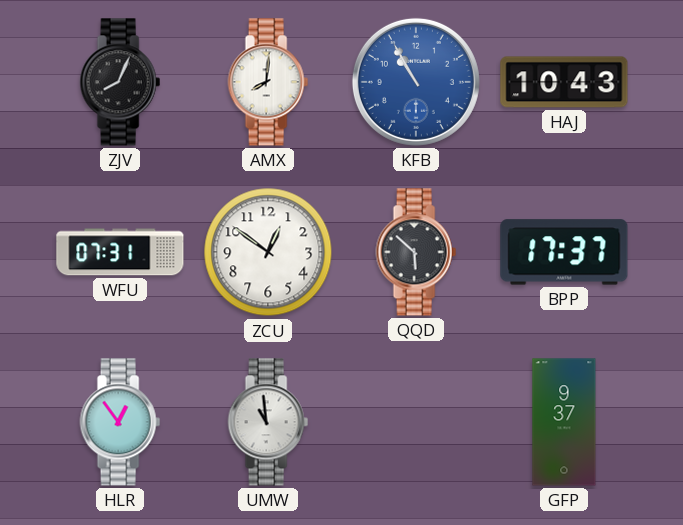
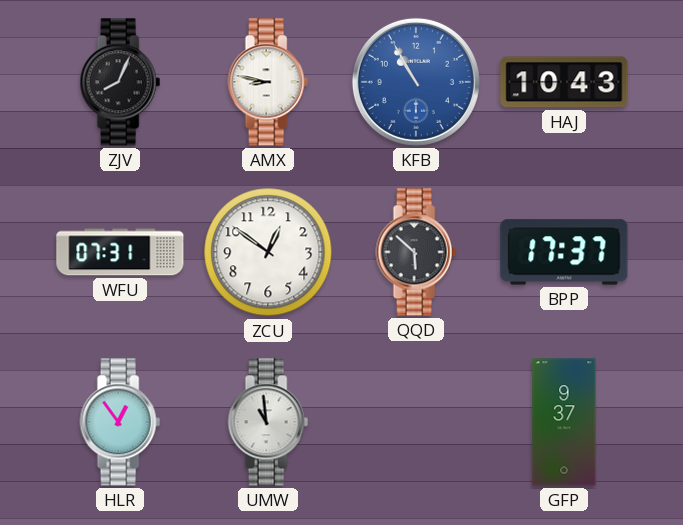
AMX: 8:01 -> 8:47
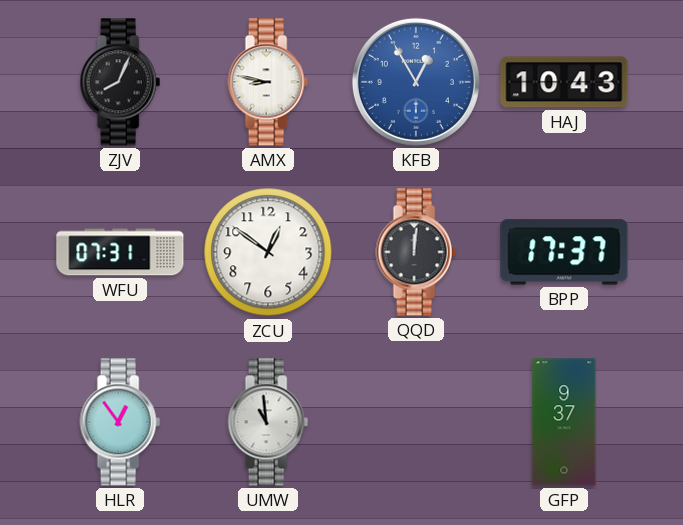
KFB: 10:55 -> 12:55
QQD: 5:52 -> 12:01
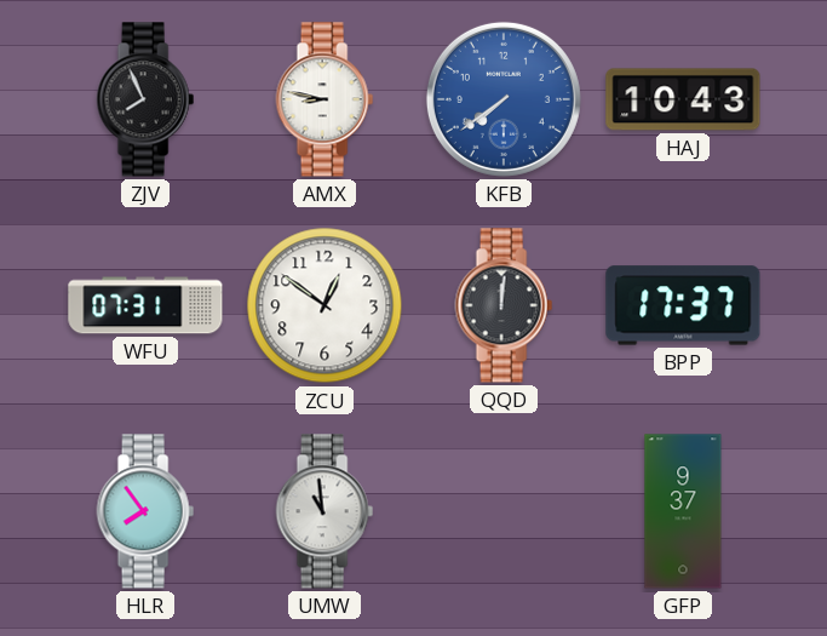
ZJV: 8:04 -> 7:56
KFB: 12:55 -> 7:39
HLR: 12:54 -> 7:54
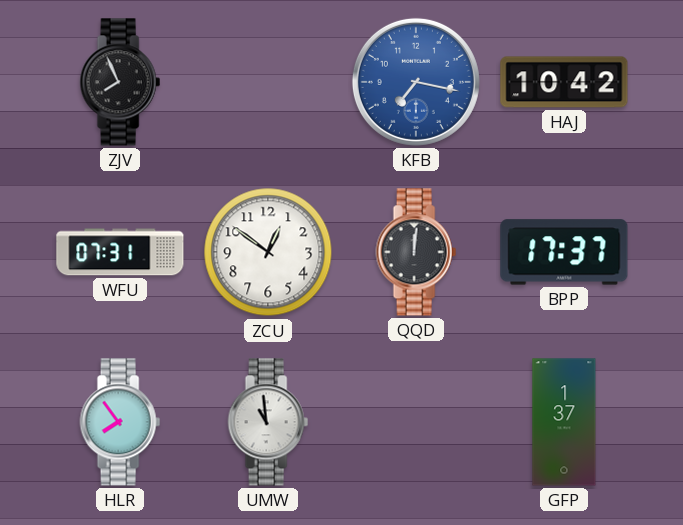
AMX: 8:47 -> none
KFB: 7:39 -> 7:17
HAJ: 10:43 -> 10:42
GFP: 9:37 -> 1:37
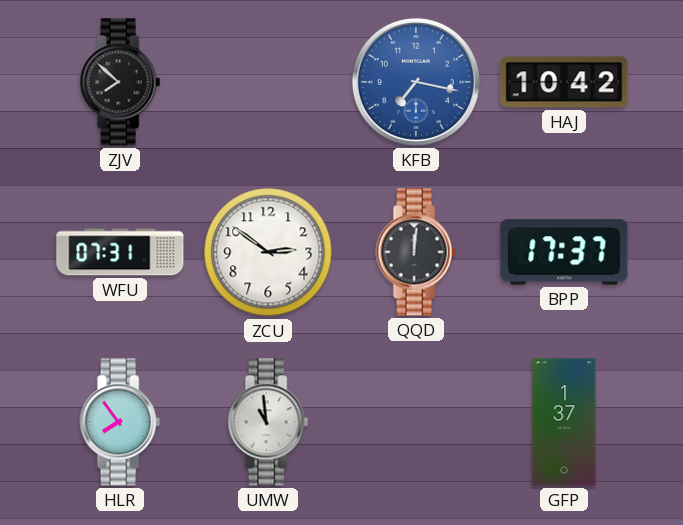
ZJV: 7:56 -> 7:52
ZCU: 12:51 -> 2:51
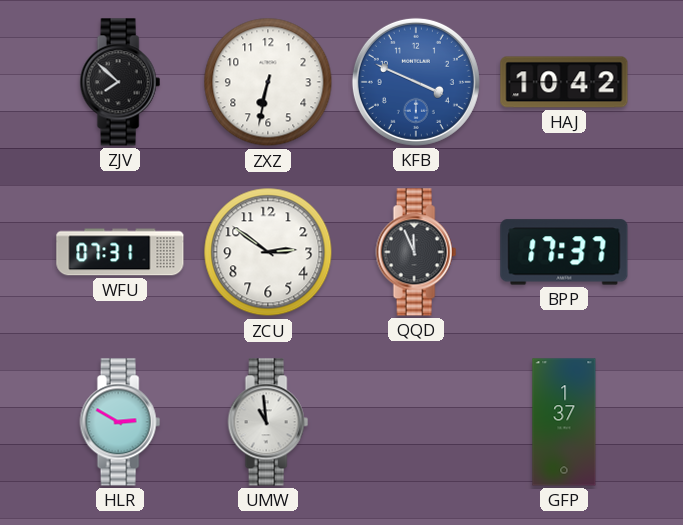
ZXZ: none -> 6:32
KFB: 7:17 -> 3:49
QQD: 12:01 -> 11:56
HLR: 7:54 -> 2:50
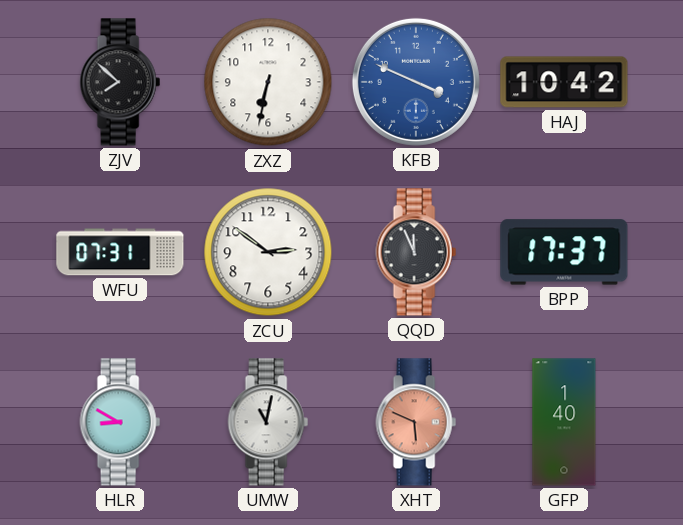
HLR: 2:50 -> 8:50
UMW: 10:59 -> 11:02
XHT: none -> 5:49
GFP: 1:37 -> 1:40
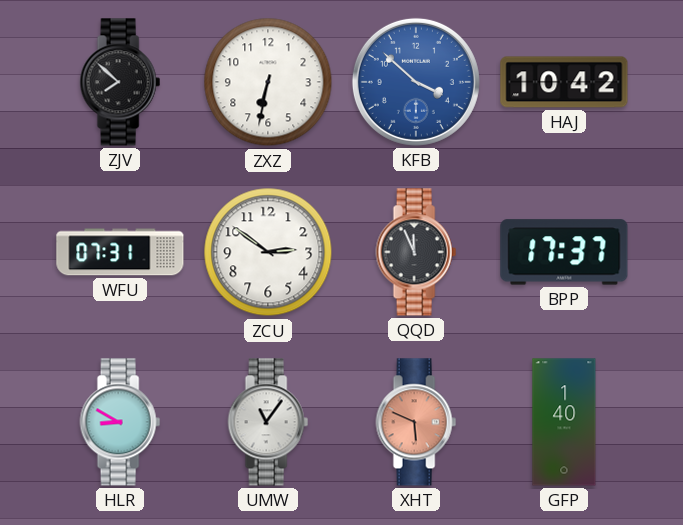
KFB: 3:49 -> 3:52
UMW: 11:02 -> 11:06
